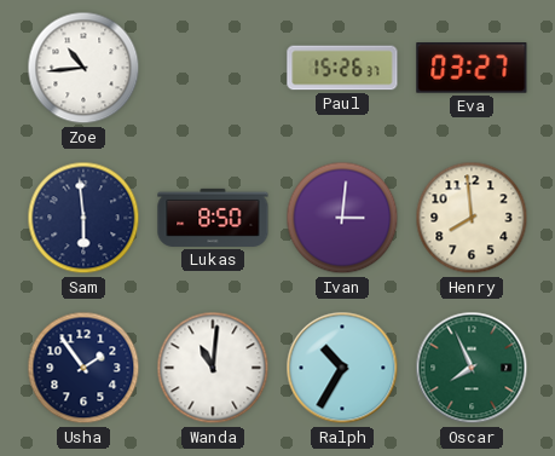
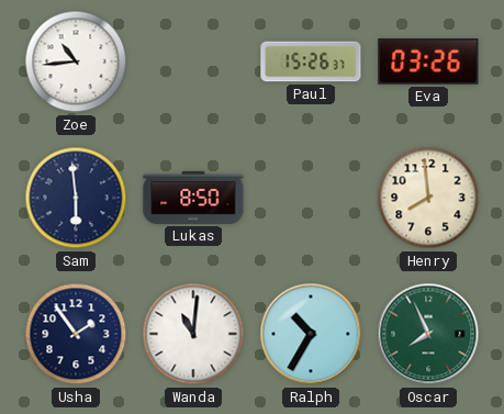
Eva: 03:27 -> 03:26
Ivan: 3:01 -> none
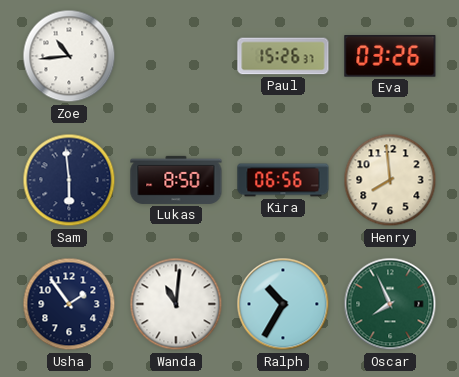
Kira: none -> 06:56
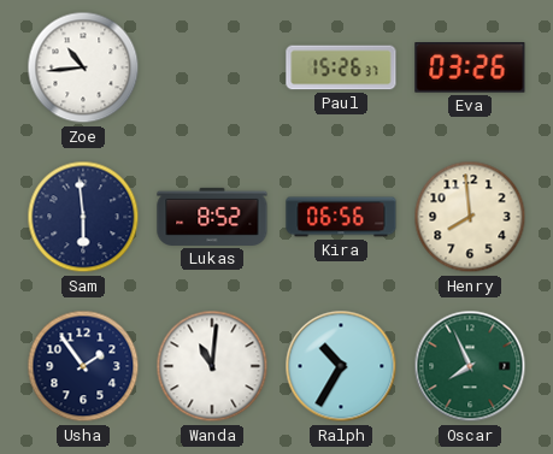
Lukas: 8:50 -> 8:52
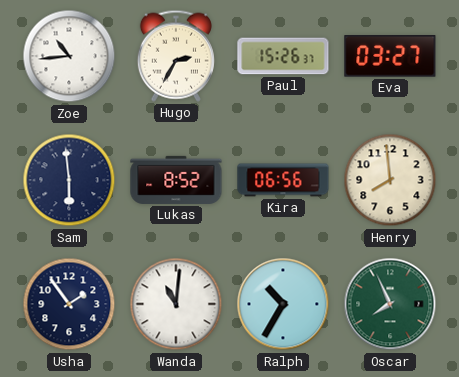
Hugo: none -> 2:35
Eva: 03:26 -> 03:27
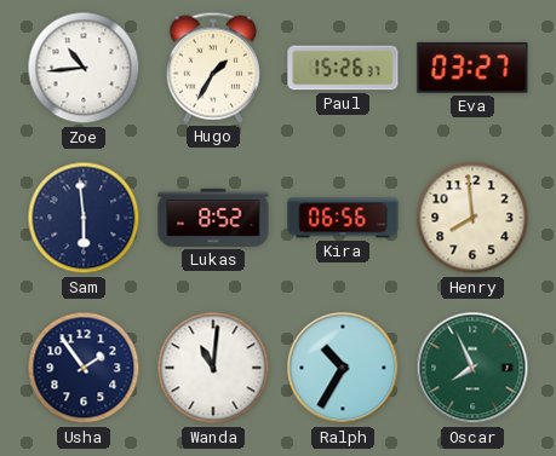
Hugo: 2:35 -> 1:35
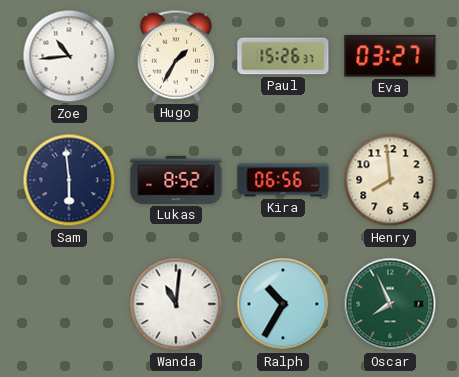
Usha: 1:54 -> none
